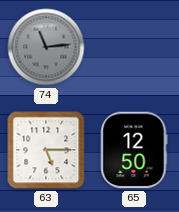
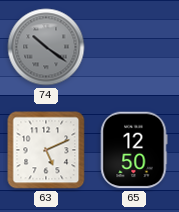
74: 11:14 -> 10:21
63: 5:15 -> 5:11
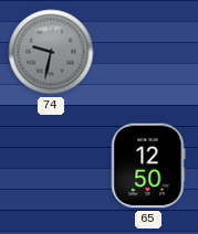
74: 10:21 -> 9:32
63: 5:11 -> none
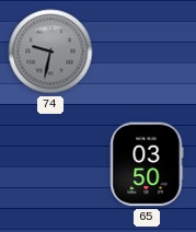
65: 12:50 -> 03:50
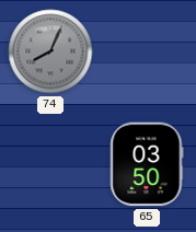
74: 9:32 -> 8:04
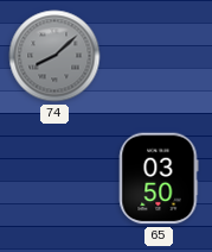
74: 8:04 -> 8:08
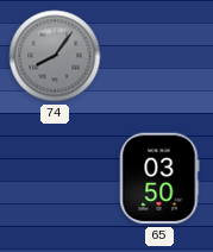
74: 8:08 -> 8:06
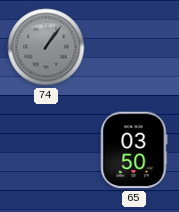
74: 8:06 -> 1:06
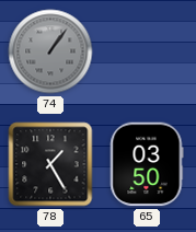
78: none -> 1:25
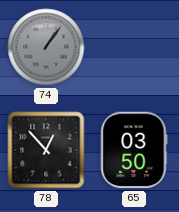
78: 1:25 -> 12:53
